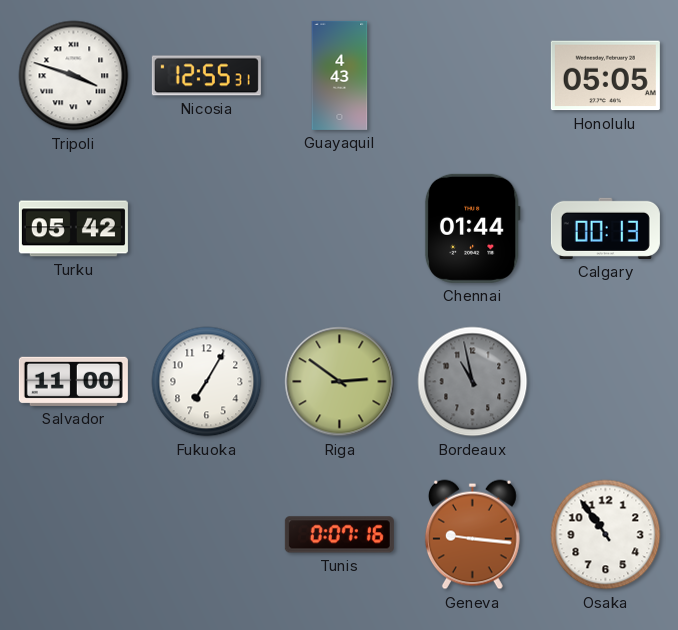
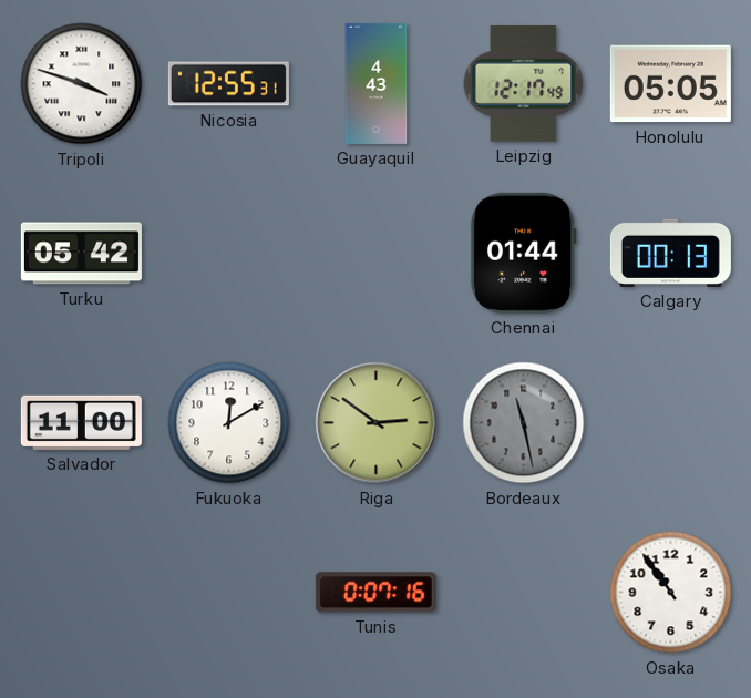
Leipzig: none -> 12:17
Fukuoka: 7:05 -> 12:10
Bordeaux: 10:58 -> 11:28
Geneva: 9:16 -> none
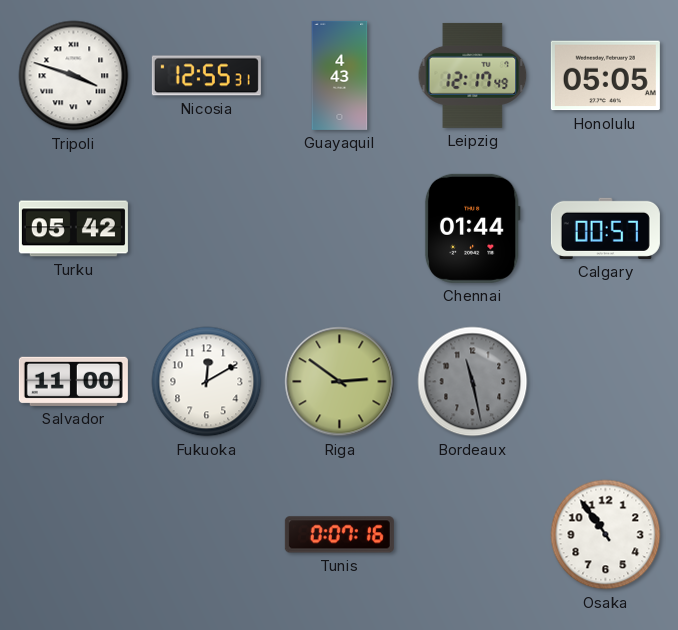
Calgary: 00:13 -> 00:57
